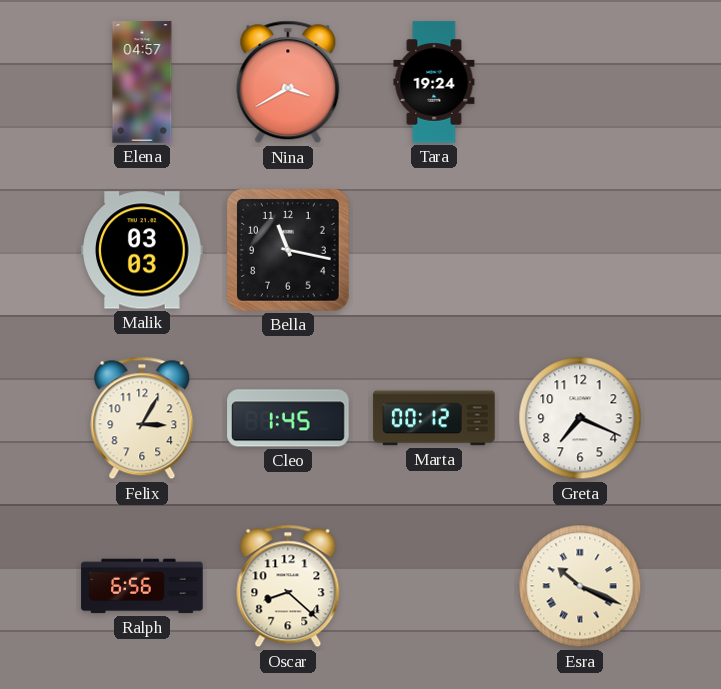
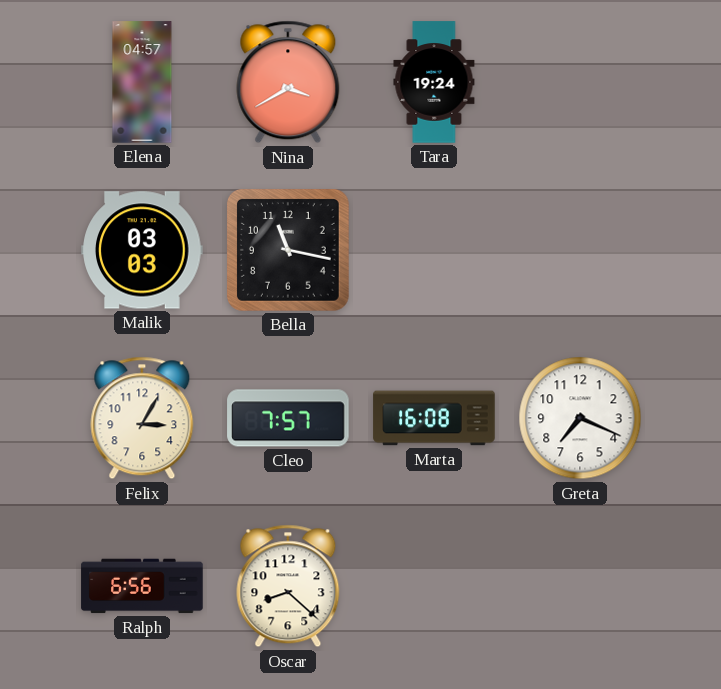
Cleo: 1:45 -> 7:57
Marta: 00:12 -> 16:08
Esra: 10:19 -> none
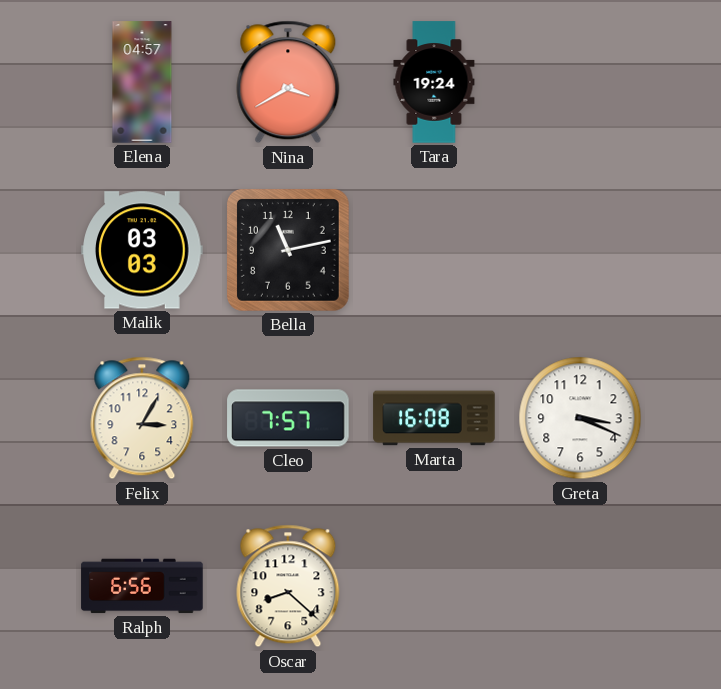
Bella: 11:17 -> 11:13
Greta: 7:19 -> 3:19
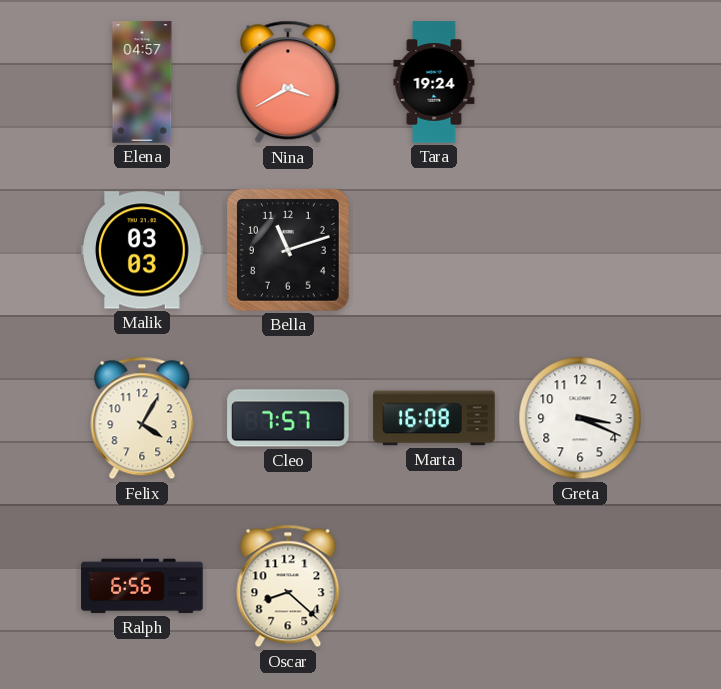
Bella: 11:13 -> 11:12
Felix: 3:05 -> 4:05
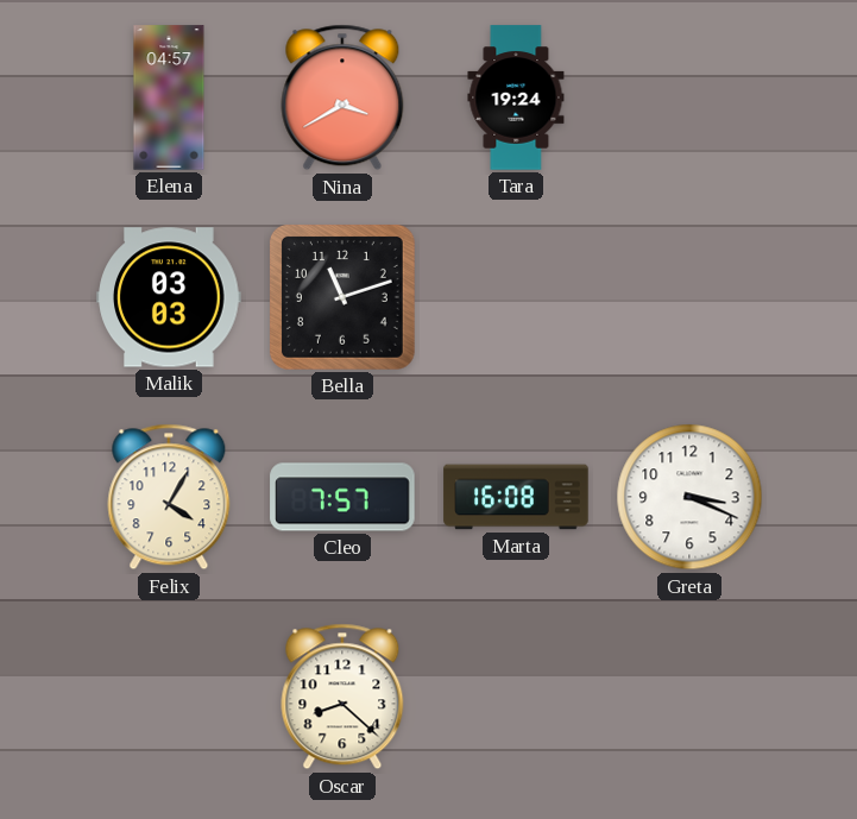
Ralph: 6:56 -> none
